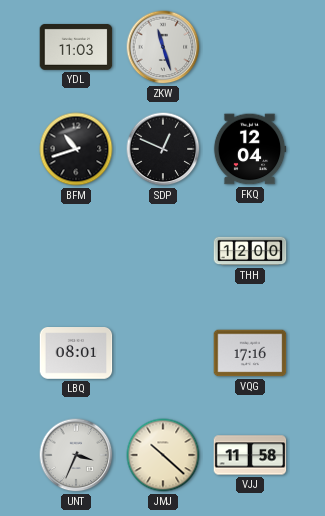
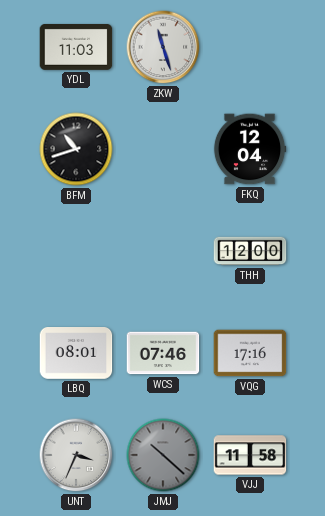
SDP: 12:49 -> none
WCS: none -> 07:46
JMJ dial: cream -> grey
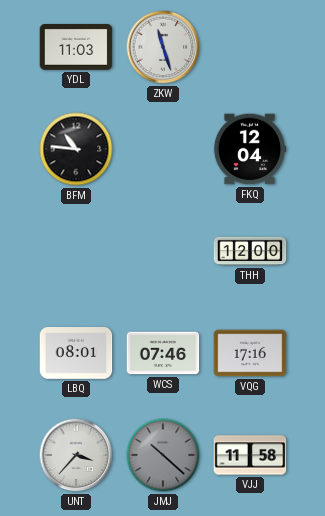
BFM: 10:42 -> 10:46
UNT: 3:34 -> 3:37
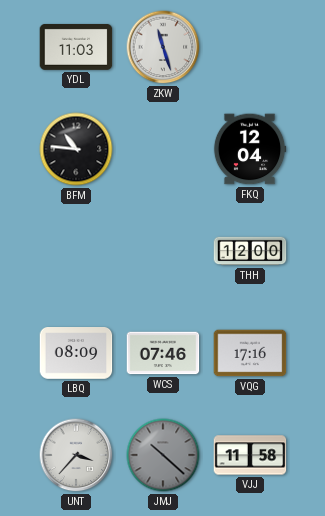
LBQ: 08:01 -> 08:09
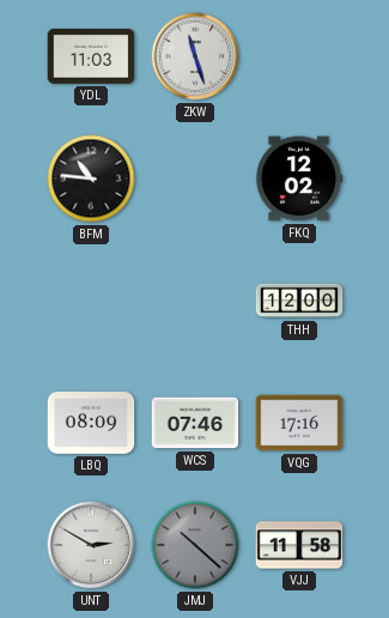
FKQ: 12:04 -> 12:02
UNT: 3:37 -> 2:50
